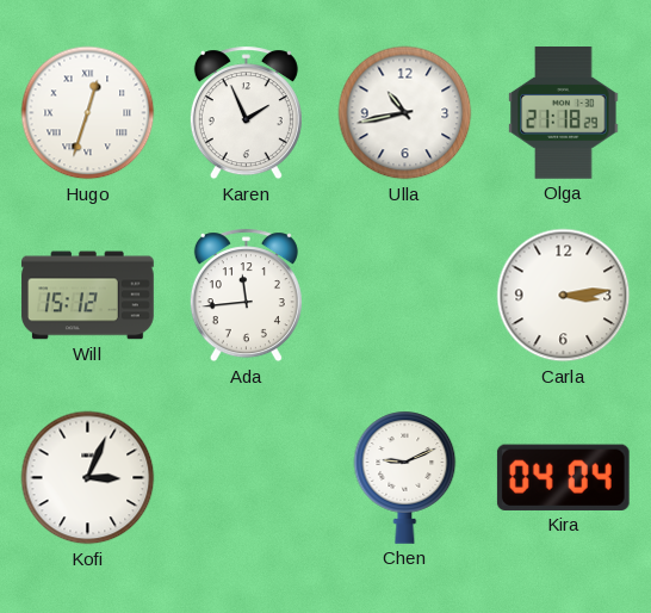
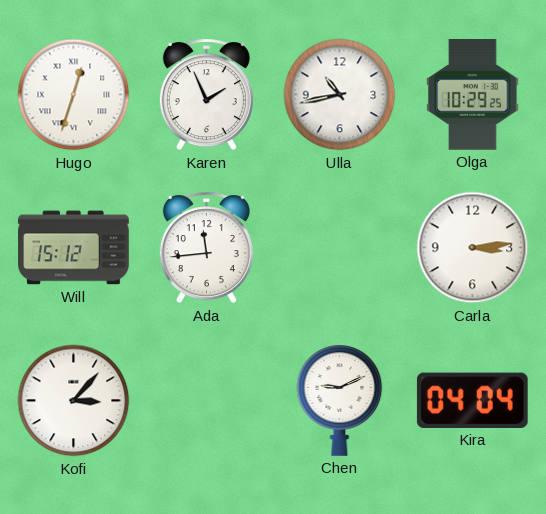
Olga: 21:18 -> 10:29
Kofi: 3:04 -> 3:07
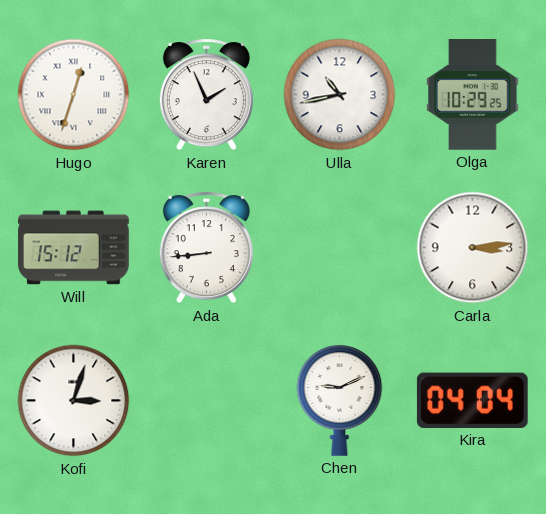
Ada: 11:44 -> 8:44
Kofi: 3:07 -> 3:03
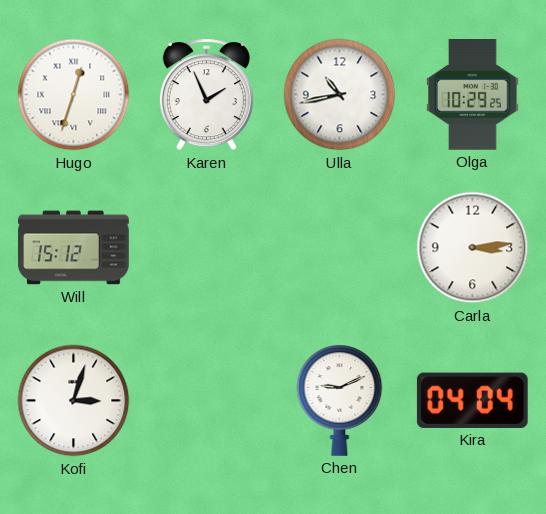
Ada: 8:44 -> none
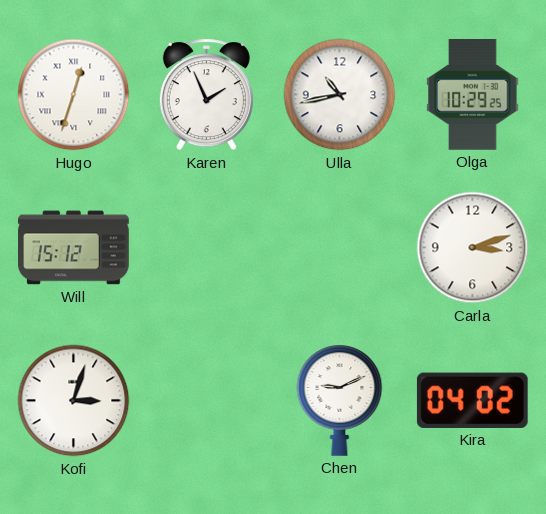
Carla: 3:14 -> 3:12
Kira: 04:04 -> 04:02
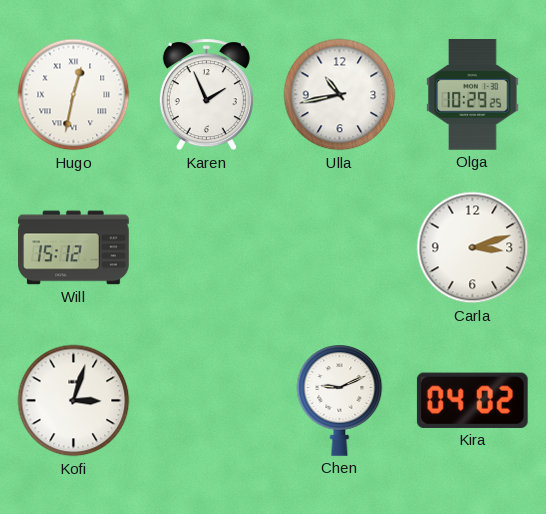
Hugo: 12:33 -> 12:32
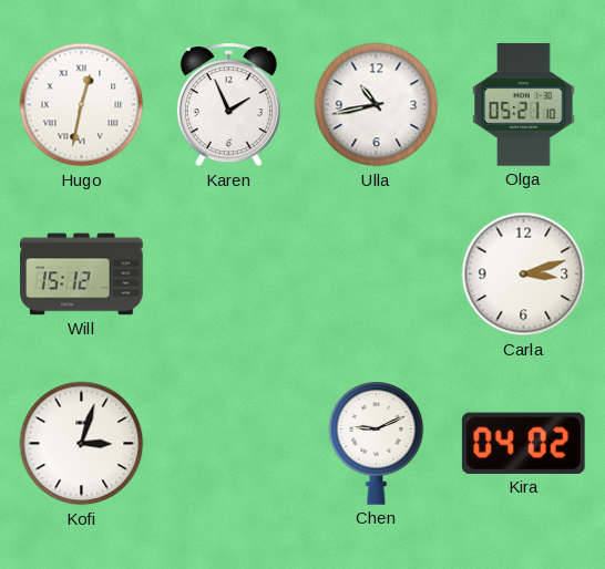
Olga: 10:29 -> 05:21
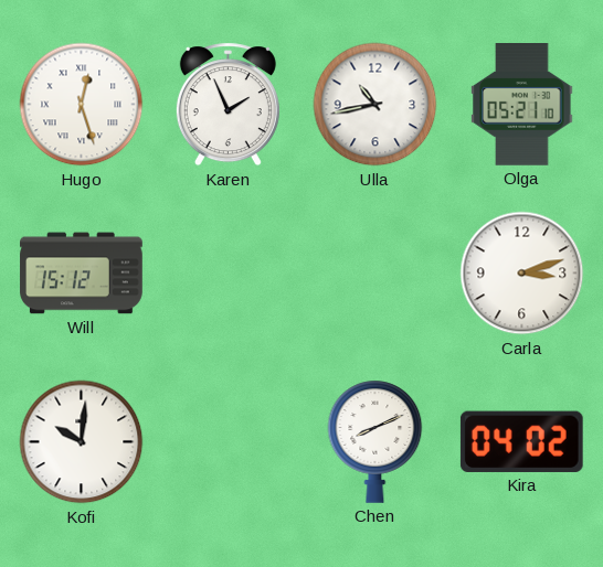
Hugo: 12:32 -> 12:27
Kofi: 3:03 -> 10:01
Chen: 9:11 -> 8:11
